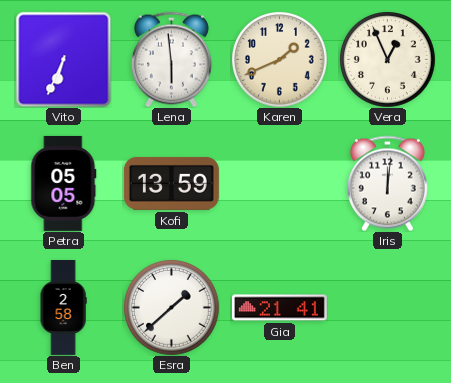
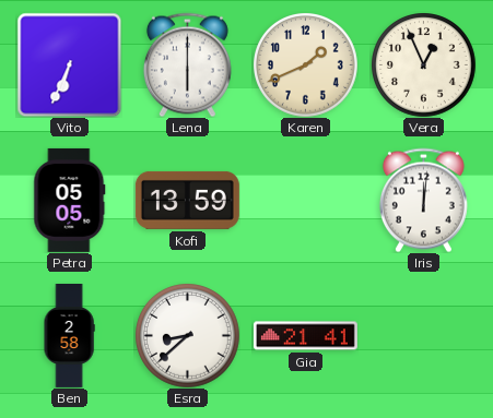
Lena: 5:59 -> 6:00
Esra: 1:38 -> 8:38
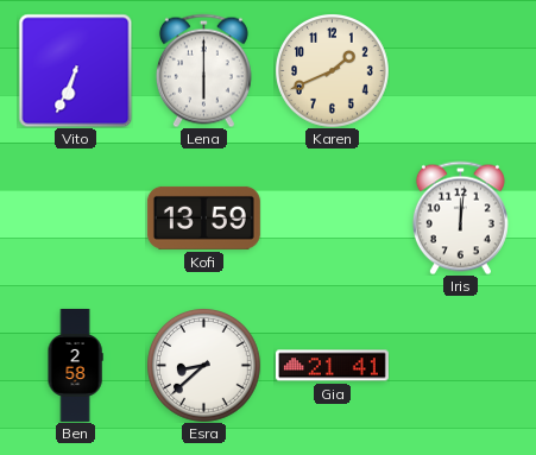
Vera: 12:56 -> none
Petra: 05:05 -> none
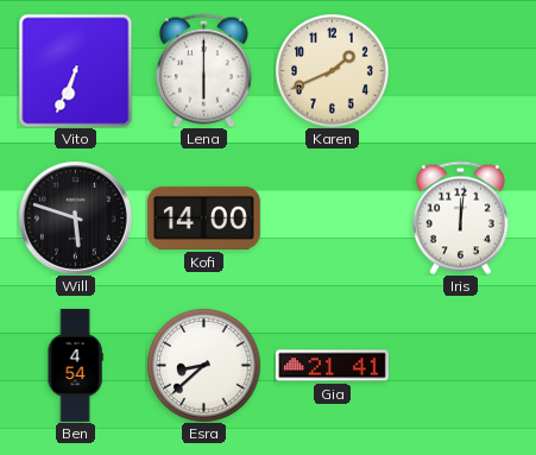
Will: none -> 5:48
Kofi: 13:59 -> 14:00
Ben: 2:58 -> 4:54
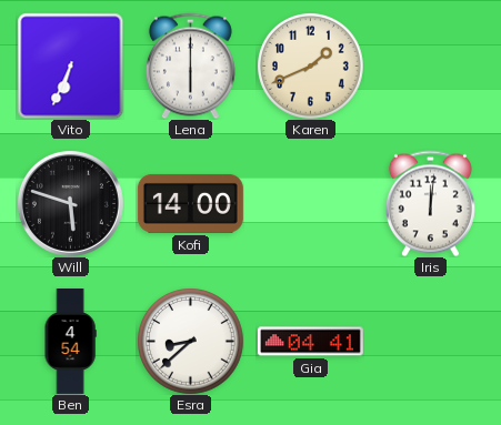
Gia: 21:41 -> 04:41
